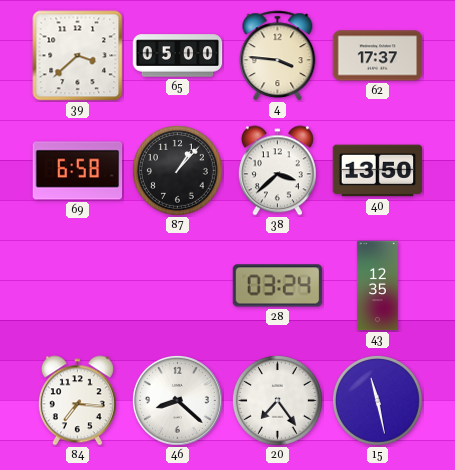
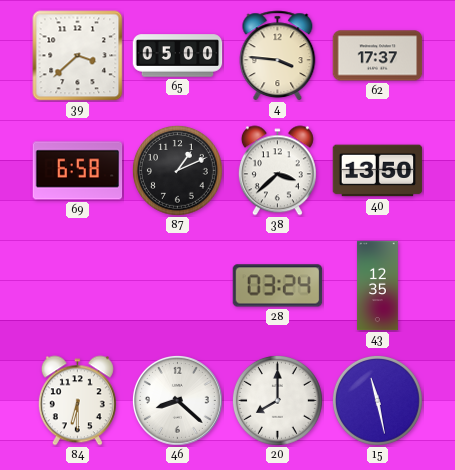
87: 1:07 -> 1:11
84: 7:16 -> 6:30
20: 7:24 -> 8:00
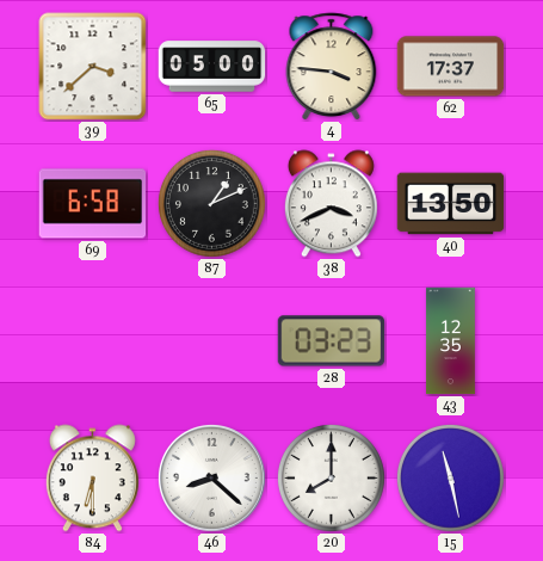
38: 3:38 -> 3:41
28: 03:24 -> 03:23
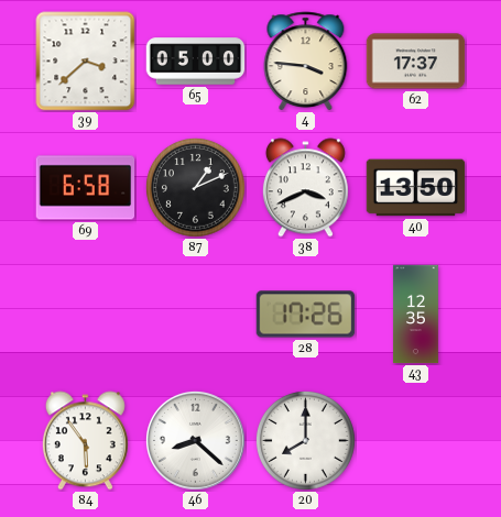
28: 03:23 -> 17:26
84: 6:30 -> 5:54
15: 11:28 -> none
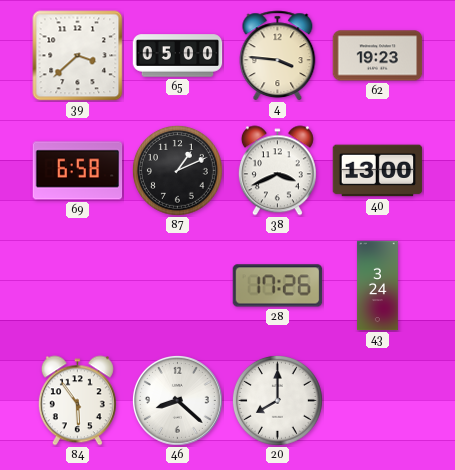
62: 17:37 -> 19:23
40: 13:50 -> 13:00
43: 12:35 -> 3:24
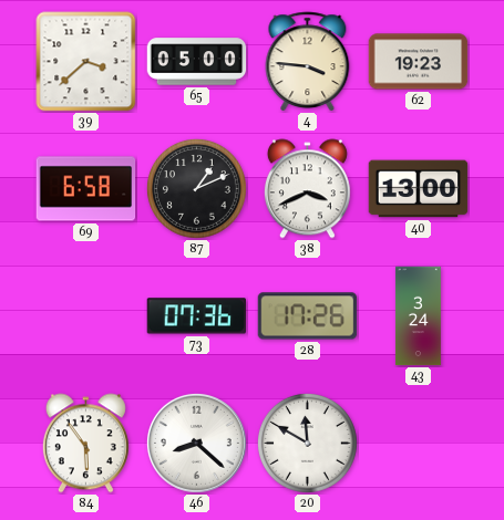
73: none -> 07:36
20: 8:00 -> 11:50
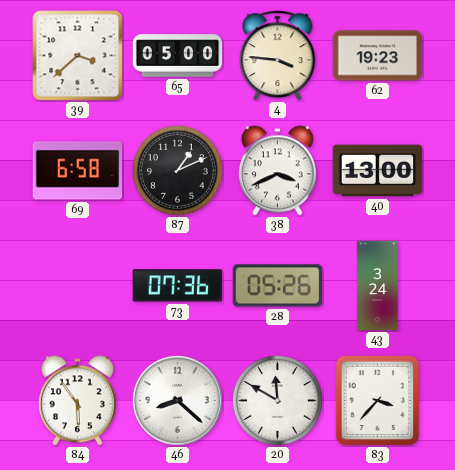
28: 17:26 -> 05:26
83: none -> 3:37
